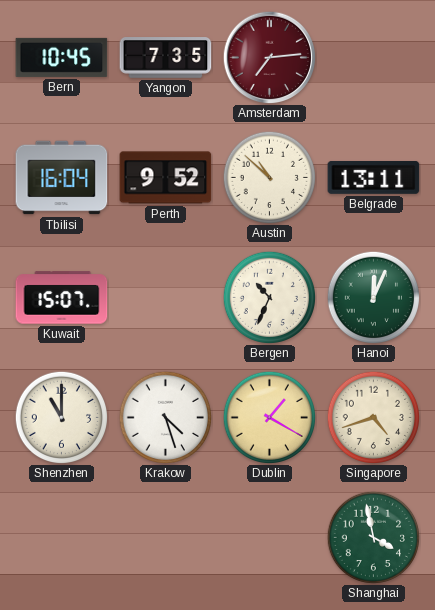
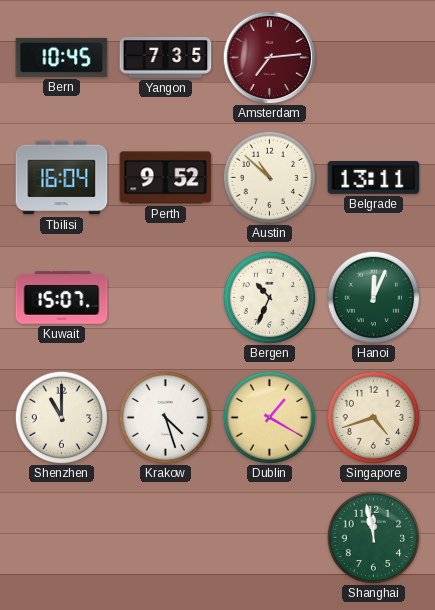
Shanghai: 3:58 -> 11:58
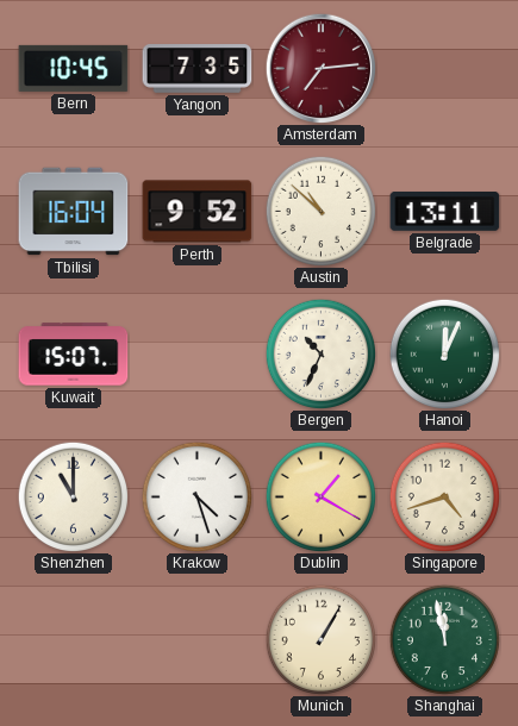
Munich: none -> 1:05
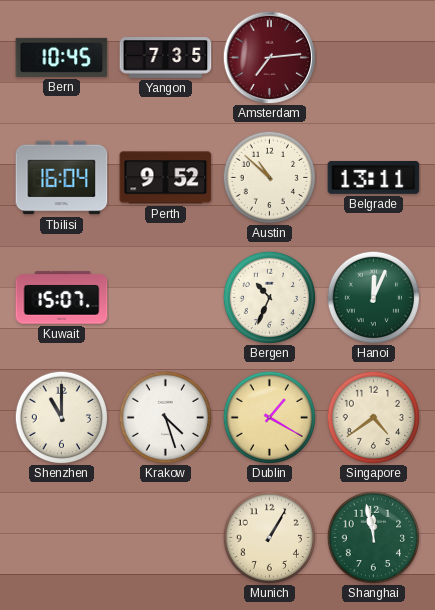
Singapore: 4:42 -> 4:39
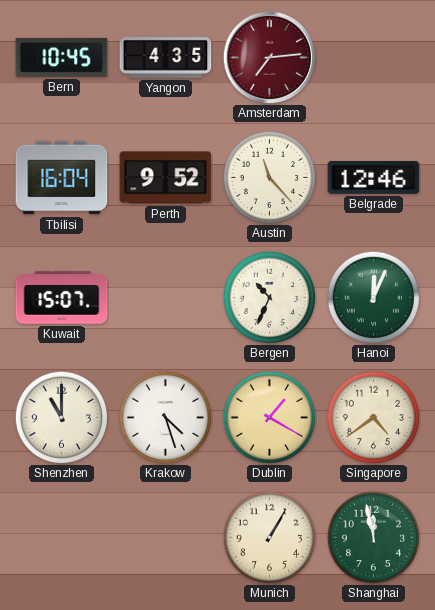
Yangon: 7:35 -> 4:35
Austin: 10:52 -> 11:23
Belgrade: 13:11 -> 12:46
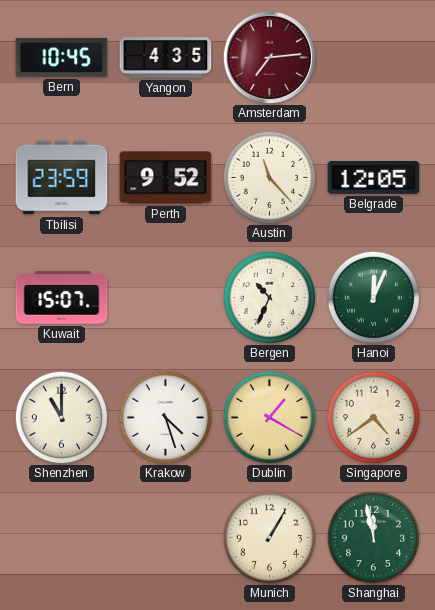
Tbilisi: 16:04 -> 23:59
Belgrade: 12:46 -> 12:05
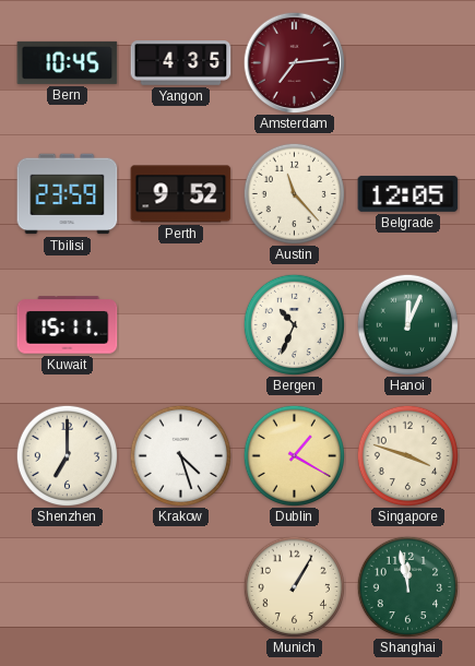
Kuwait: 15:07 -> 15:11
Shenzhen: 11:00 -> 7:00
Singapore: 4:39 -> 3:48
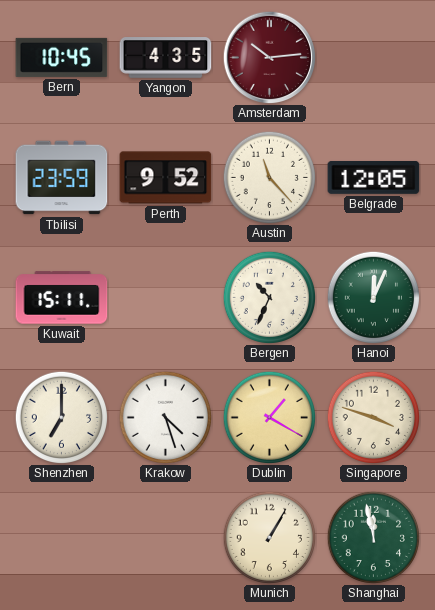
Amsterdam: 7:14 -> 10:14
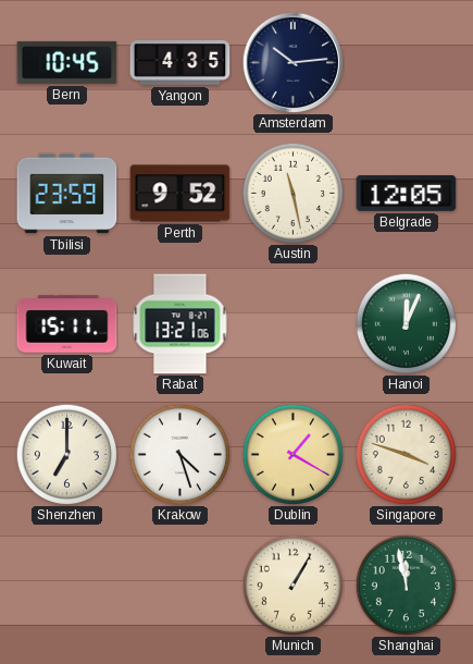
Amsterdam dial: burgundy -> navy
Austin: 11:23 -> 11:28
Rabat: none -> 13:21
Bergen: 10:34 -> none
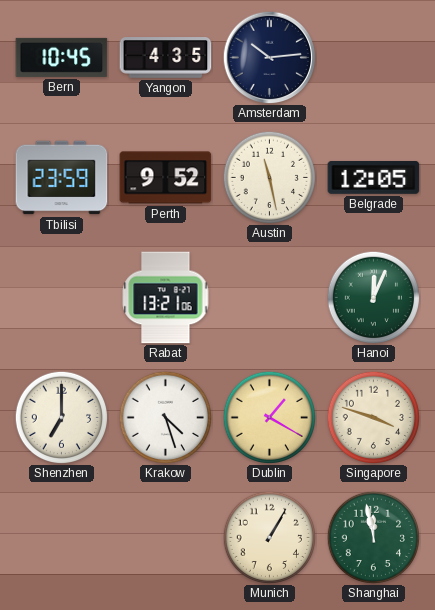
Kuwait: 15:11 -> none
